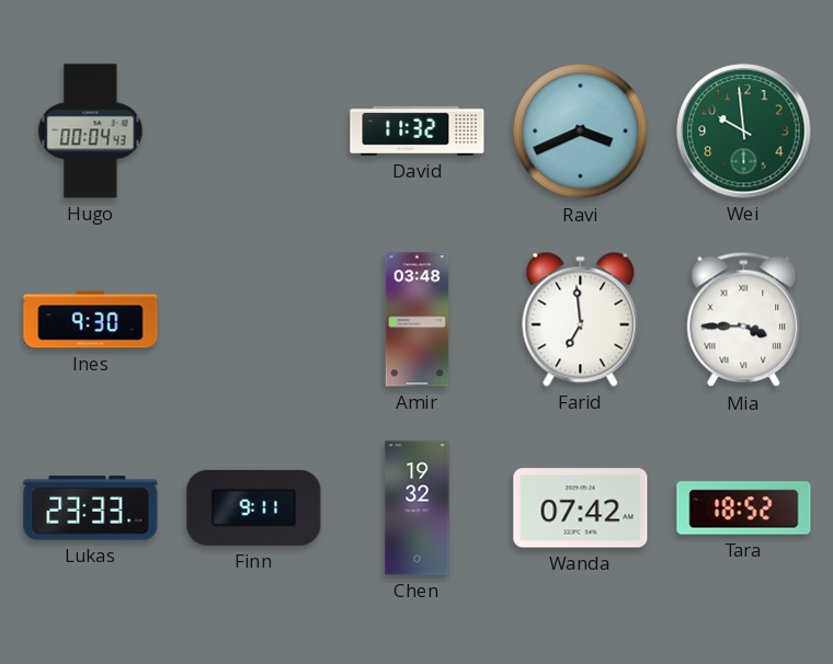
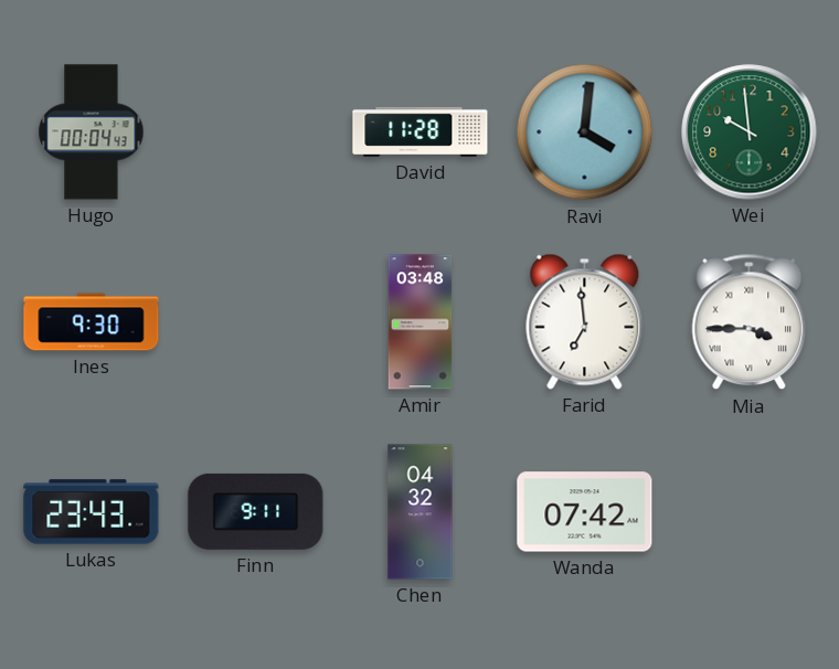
David: 11:32 -> 11:28
Ravi: 3:41 -> 4:01
Lukas: 23:33 -> 23:43
Chen: 19:32 -> 04:32
Tara: 18:52 -> none
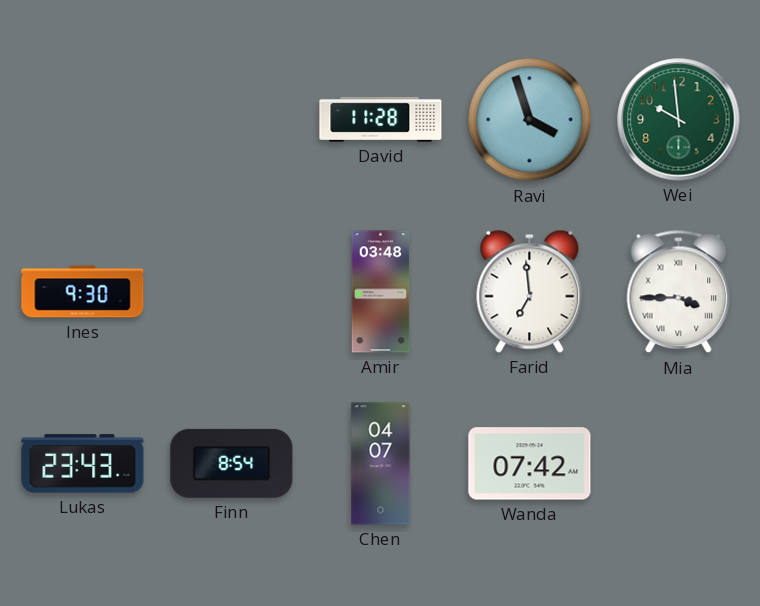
Hugo: 00:04 -> none
Ravi: 4:01 -> 3:57
Finn: 9:11 -> 8:54
Chen: 04:32 -> 04:07
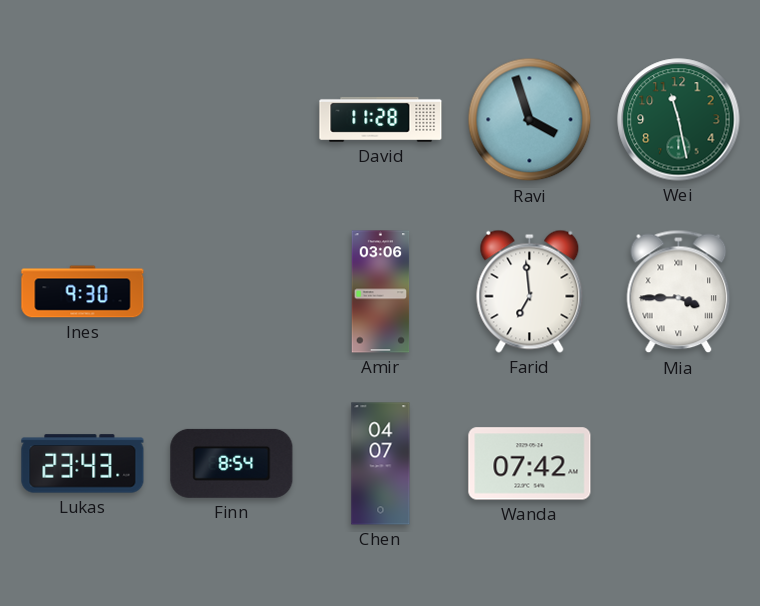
Wei: 9:59 -> 11:28
Amir: 03:48 -> 03:06
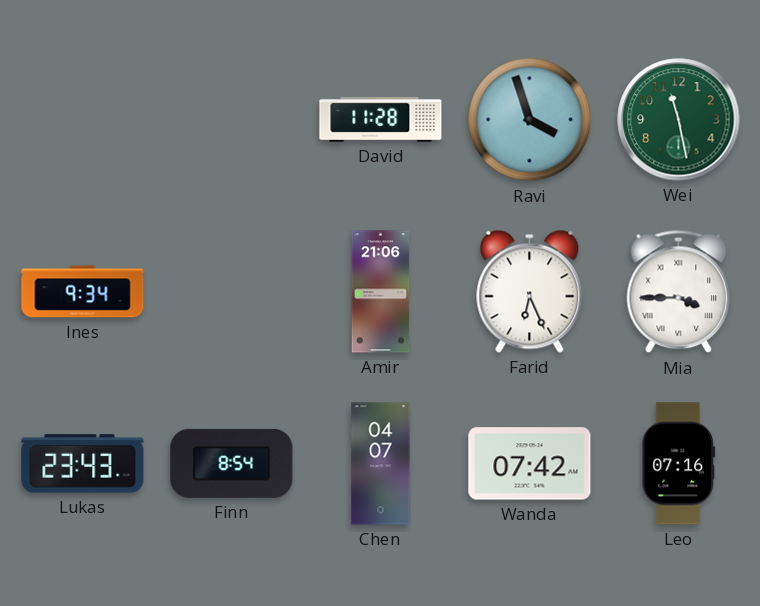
Ines: 9:30 -> 9:34
Amir: 03:06 -> 21:06
Farid: 6:59 -> 6:26
Leo: none -> 07:16
